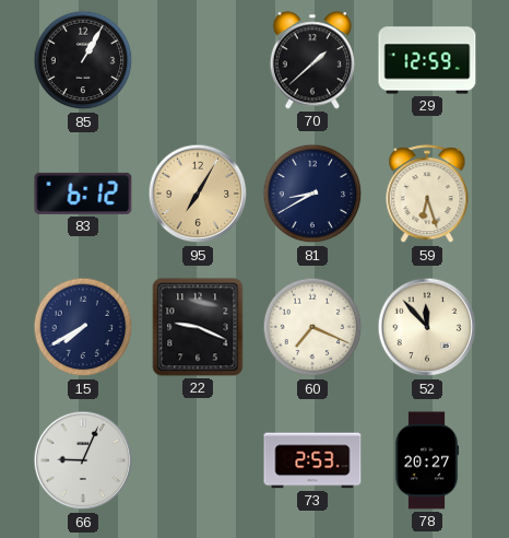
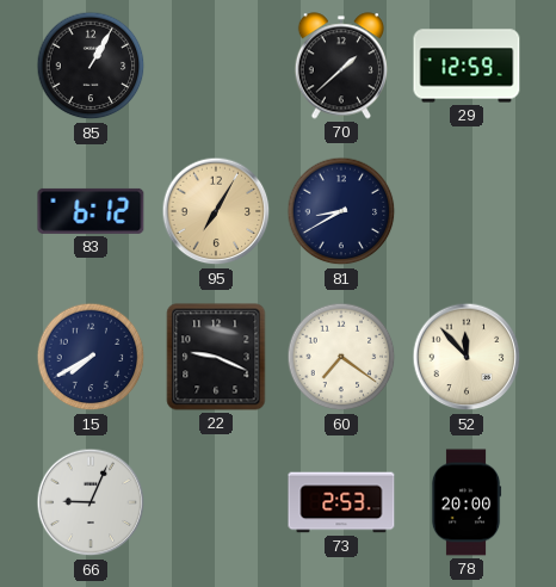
59: 6:27 -> none
60: 7:19 -> 7:21
78: 20:27 -> 20:00
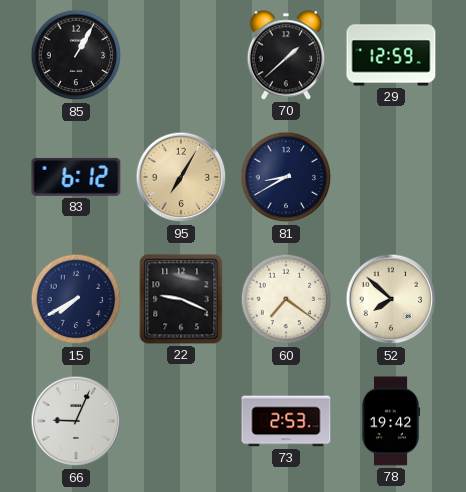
52: 11:53 -> 7:52
78: 20:00 -> 19:42
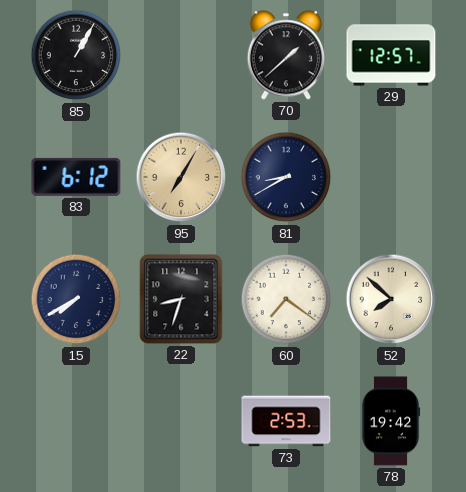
29: 12:59 -> 12:57
22: 9:19 -> 8:33
66: 9:04 -> none
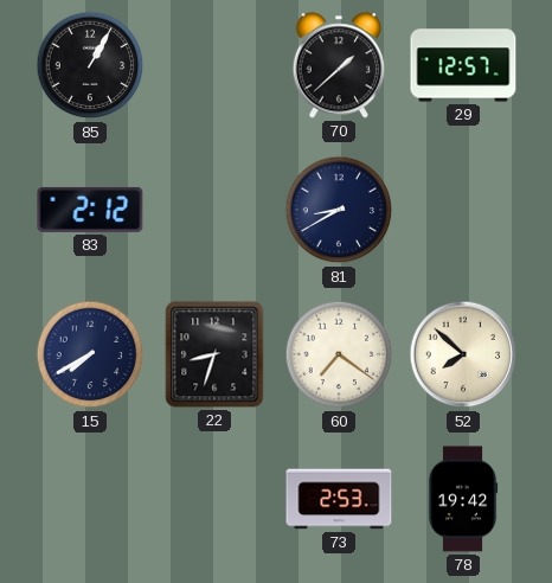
83: 6:12 -> 2:12
95: 7:05 -> none
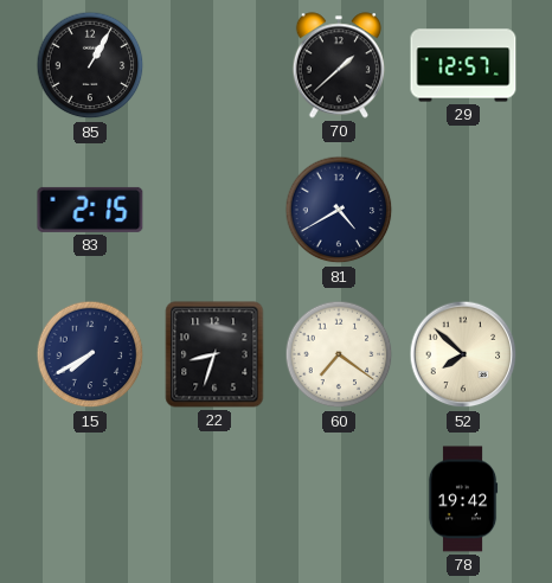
83: 2:12 -> 2:15
81: 8:40 -> 4:40
73: 2:53 -> none
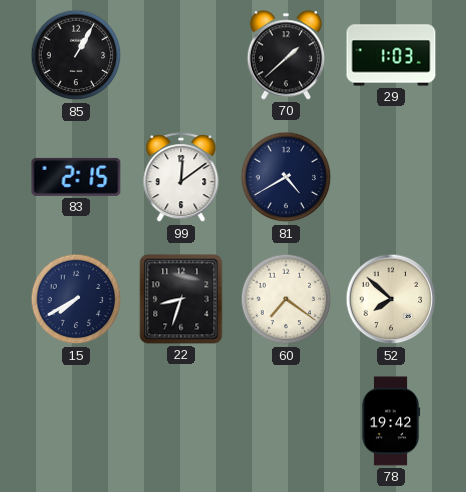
29: 12:57 -> 1:03
99: none -> 12:09
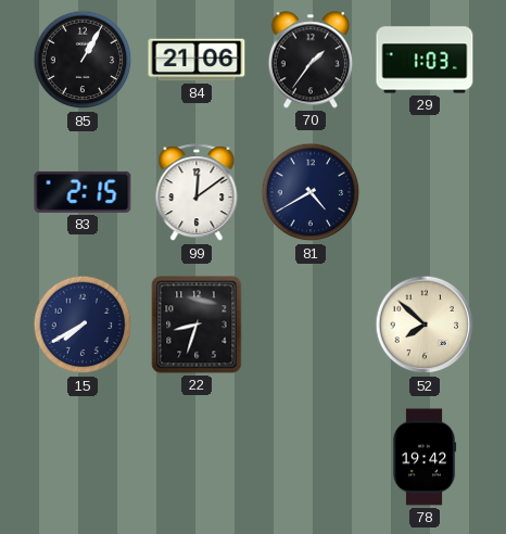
84: none -> 21:06
70: 1:38 -> 1:36
60: 7:21 -> none
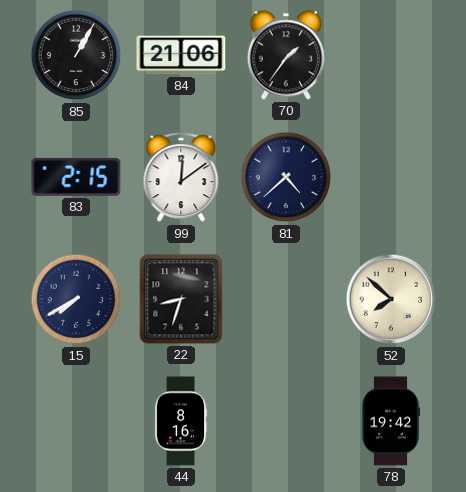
29: 1:03 -> none
81: 4:40 -> 4:38
44: none -> 8:16
